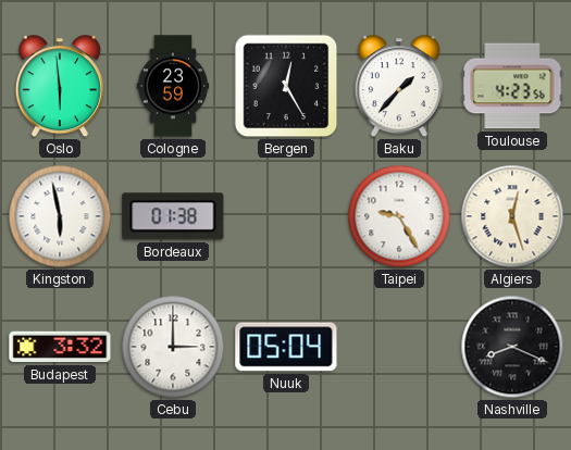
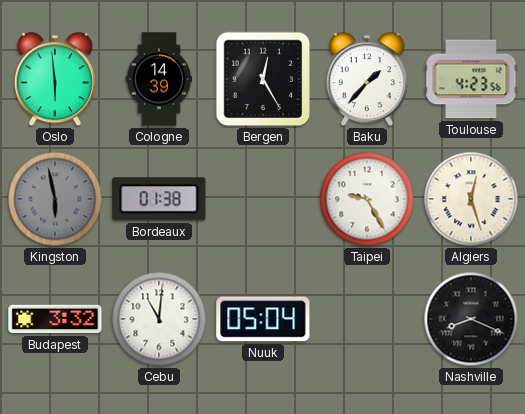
Cologne: 23:59 -> 14:39
Kingston dial: white -> grey
Cebu: 3:00 -> 11:01
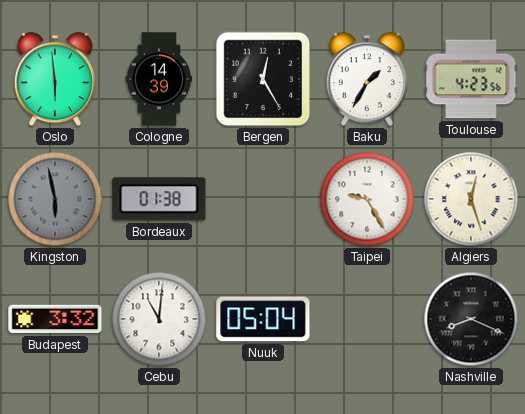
Baku: 1:37 -> 1:35
